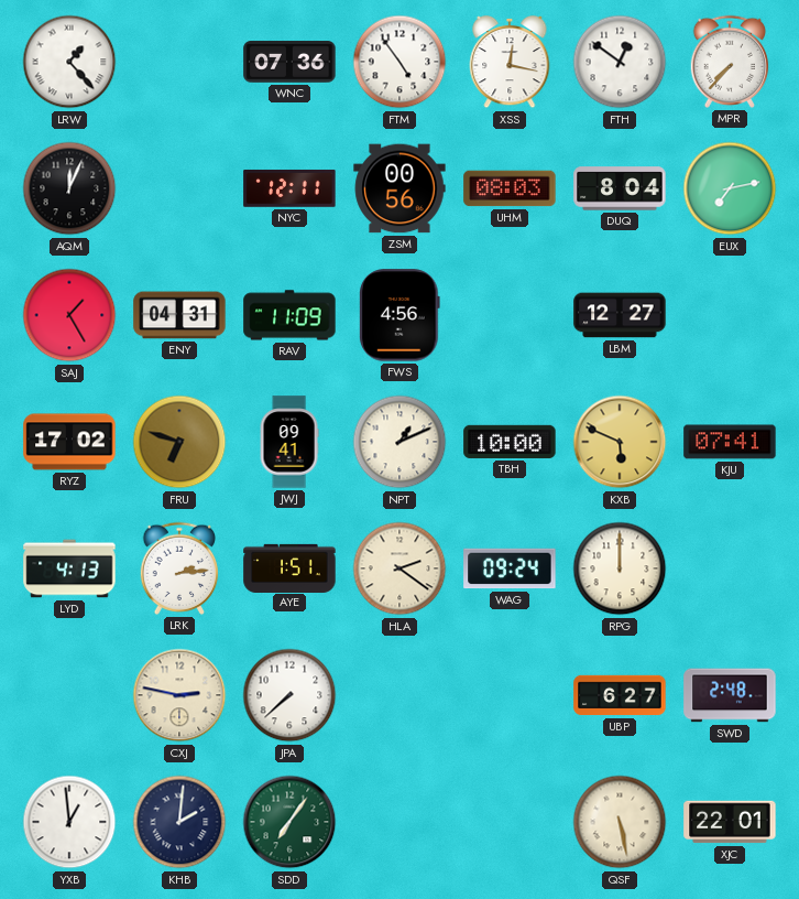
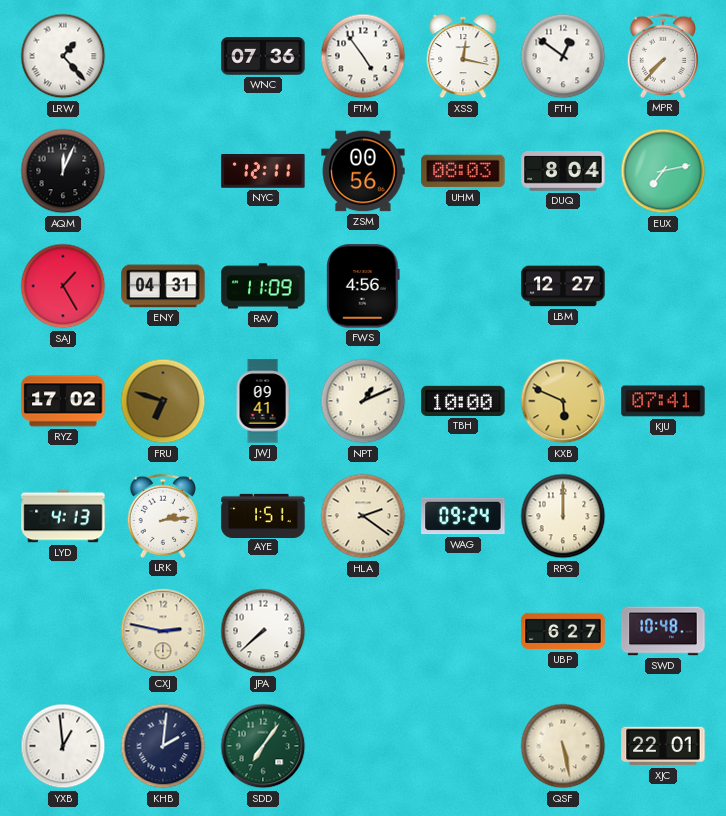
SWD: 2:48 -> 10:48
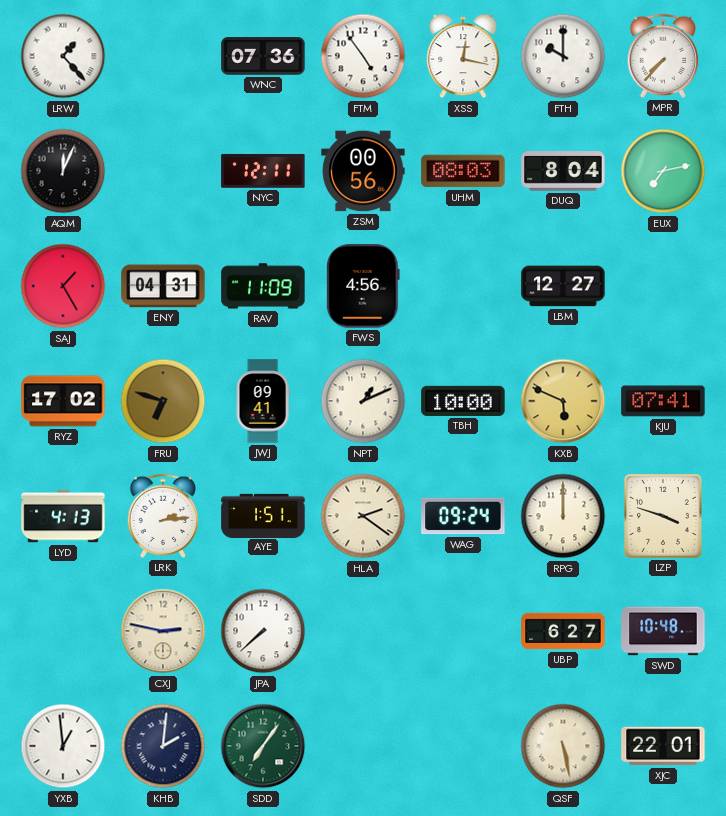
FTH: 12:51 -> 10:00
LZP: none -> 3:48
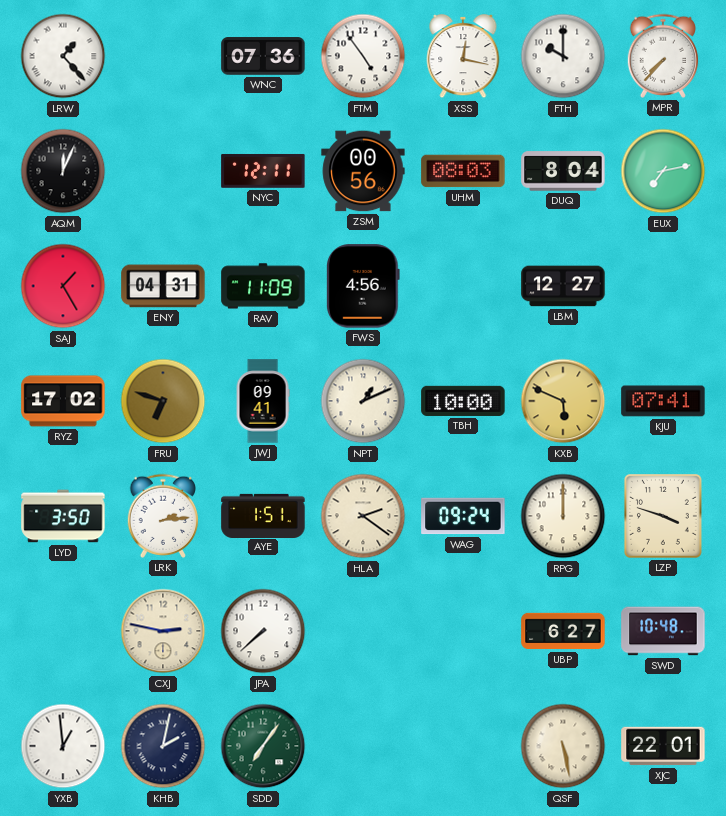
LYD: 4:13 -> 3:50
KHB: 2:01 -> 2:02
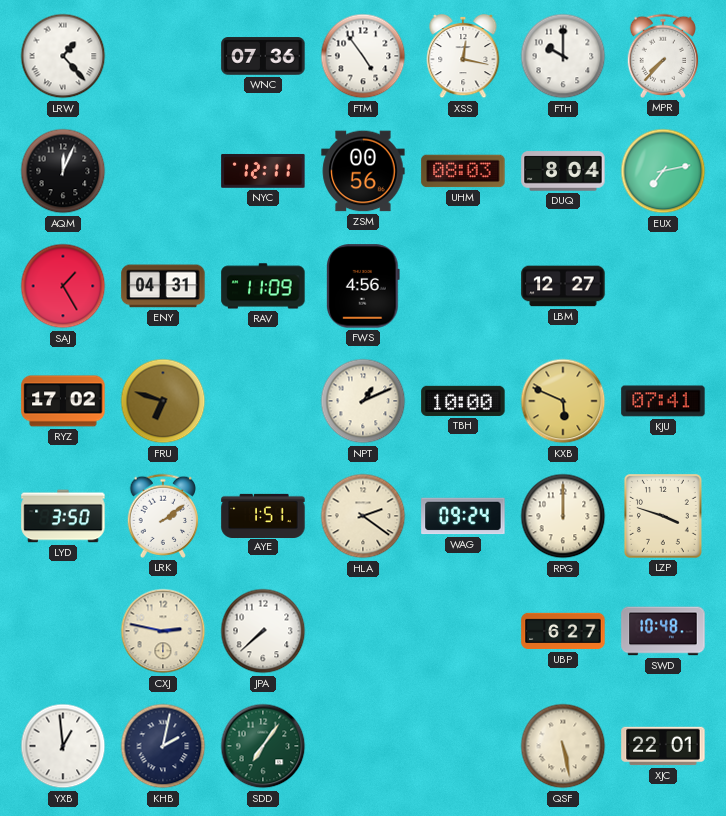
JWJ: 09:41 -> none
LRK: 2:14 -> 2:09
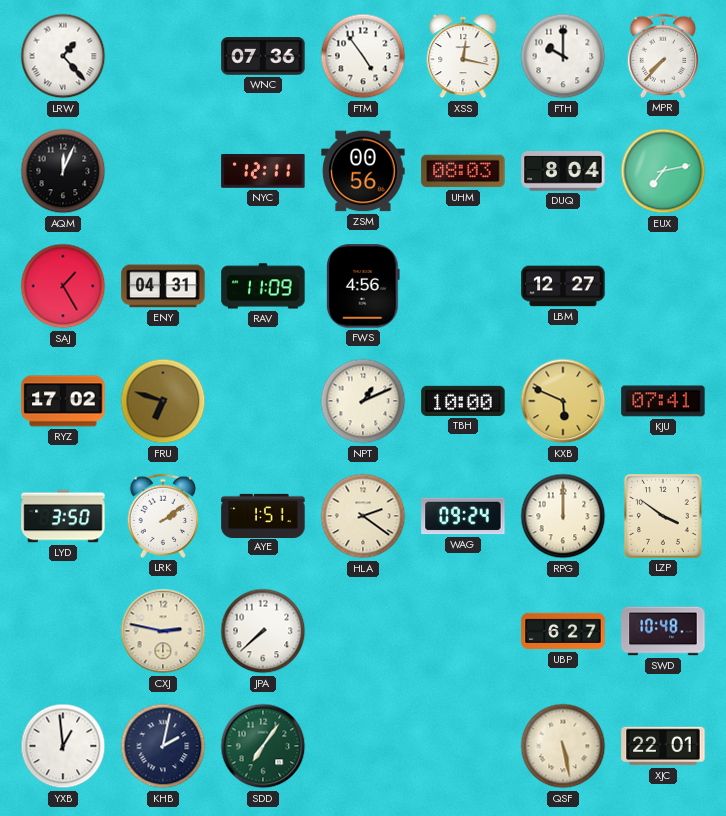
LZP: 3:48 -> 3:51
